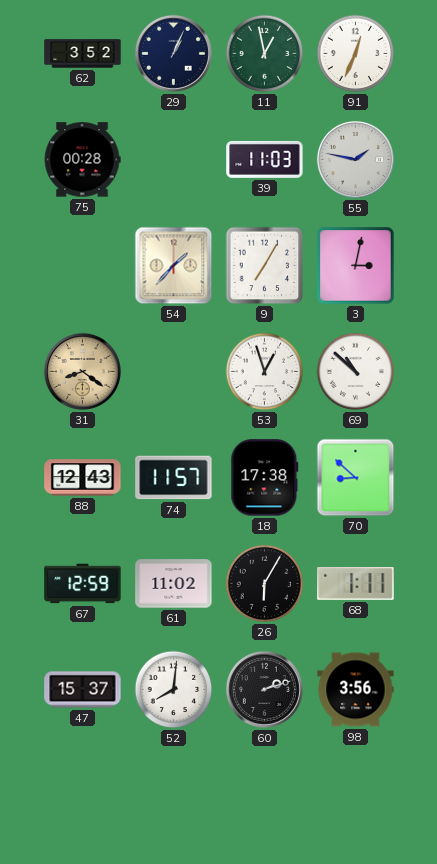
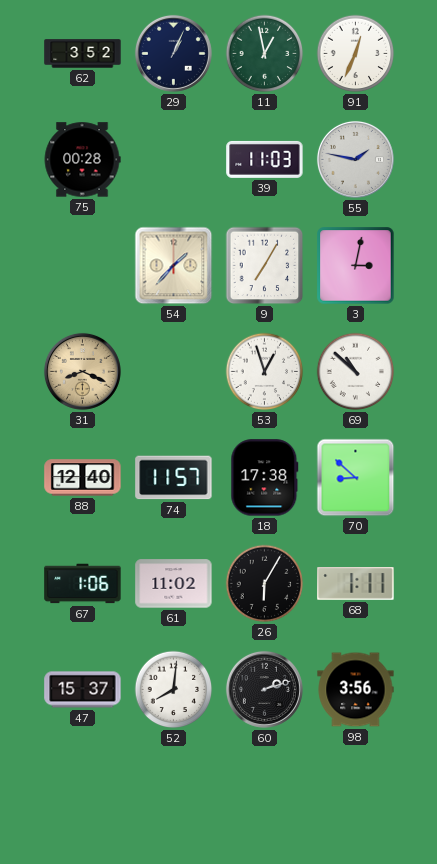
31: 8:21 -> 8:19
88: 12:43 -> 12:40
67: 12:59 -> 1:06
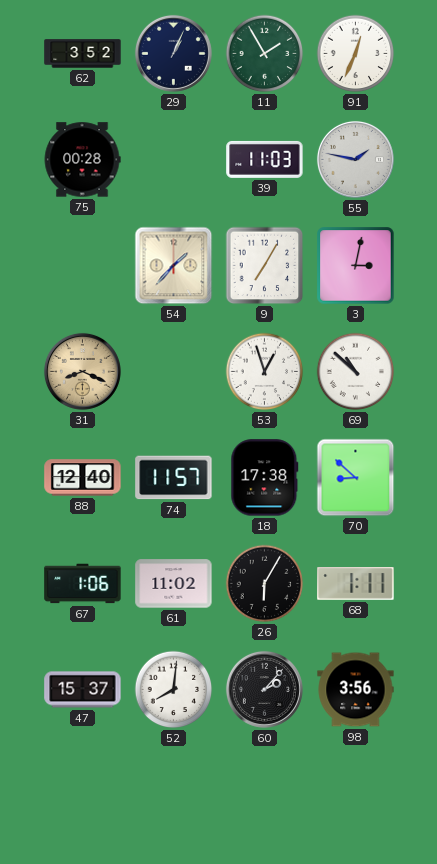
11: 12:58 -> 1:55
60: 2:12 -> 2:07
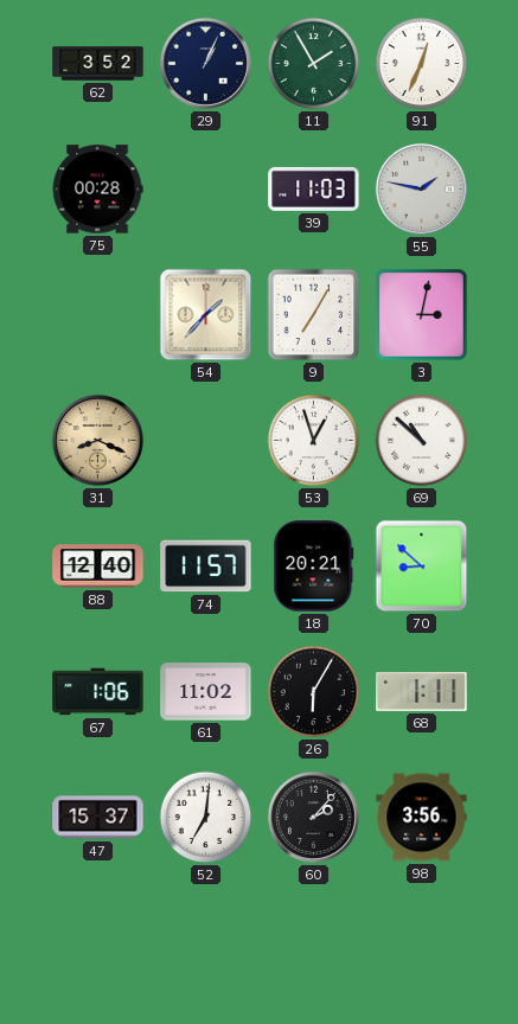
18: 17:38 -> 20:21
52: 8:01 -> 7:01
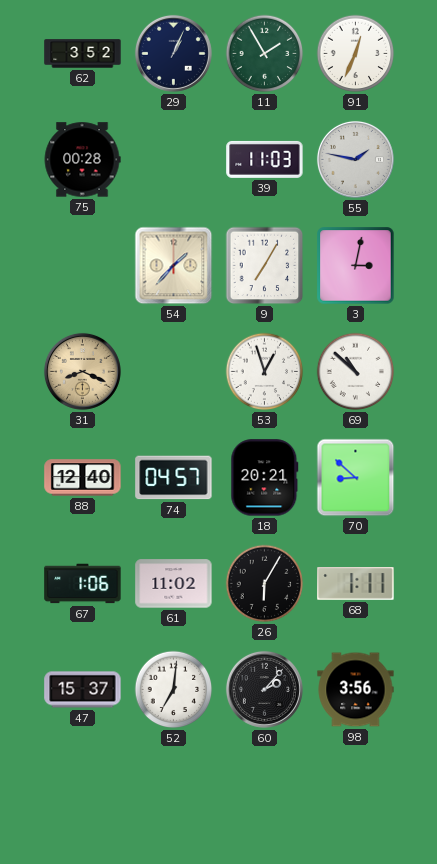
74: 11:57 -> 04:57
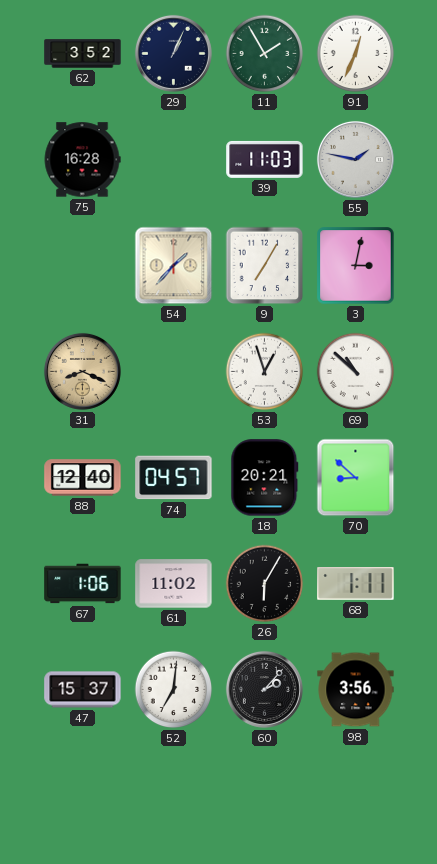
75: 00:28 -> 16:28
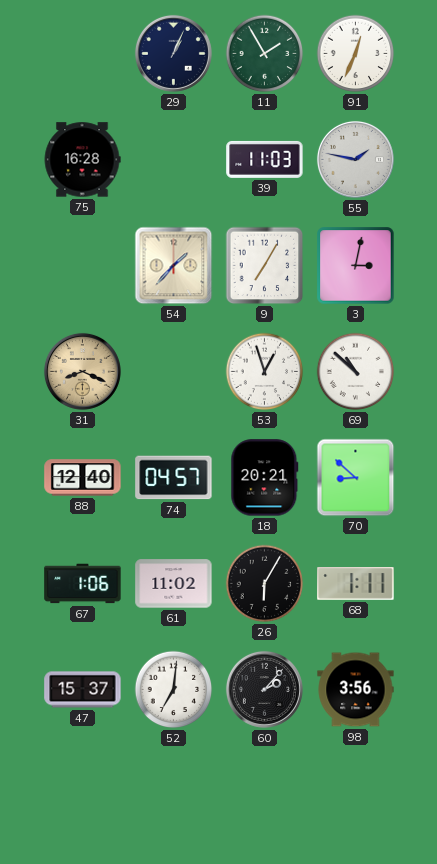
62: 3:52 -> none
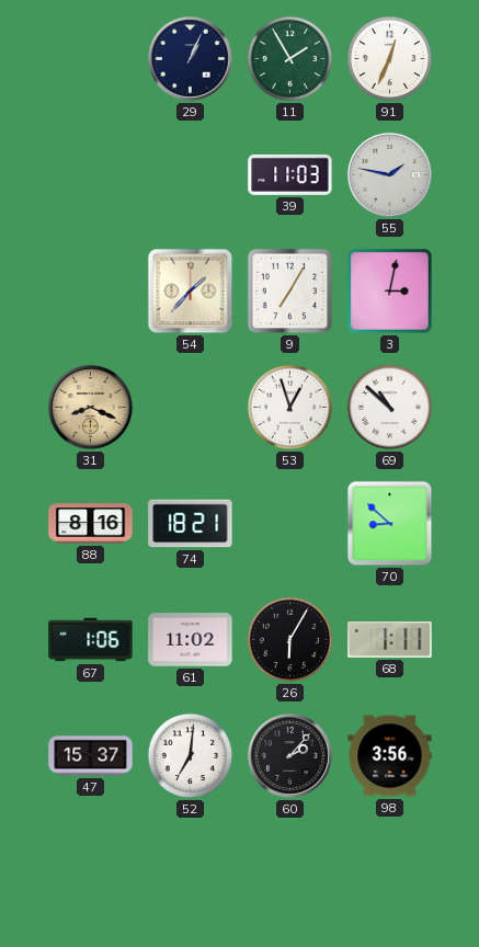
75: 16:28 -> none
88: 12:40 -> 8:16
74: 04:57 -> 18:21
18: 20:21 -> none
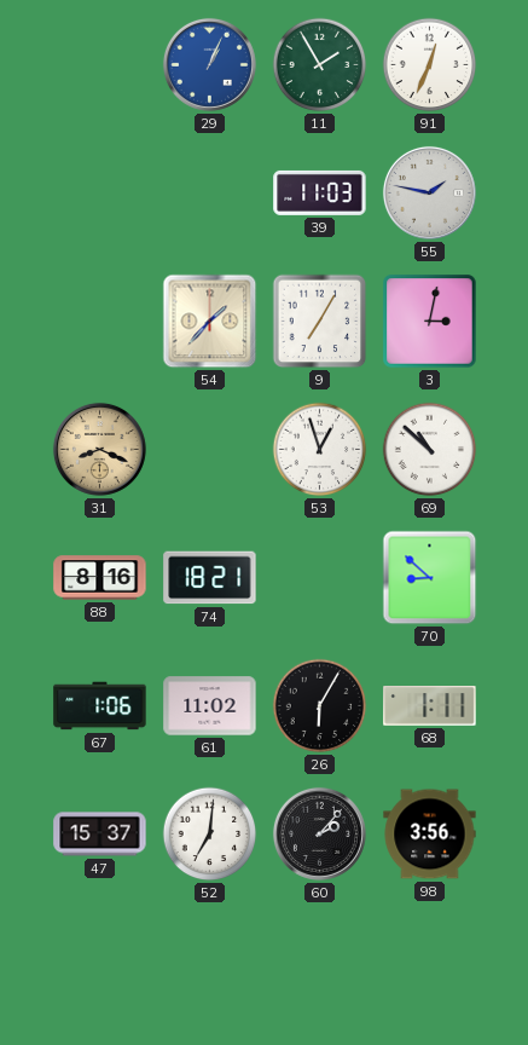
29 dial: navy -> blue
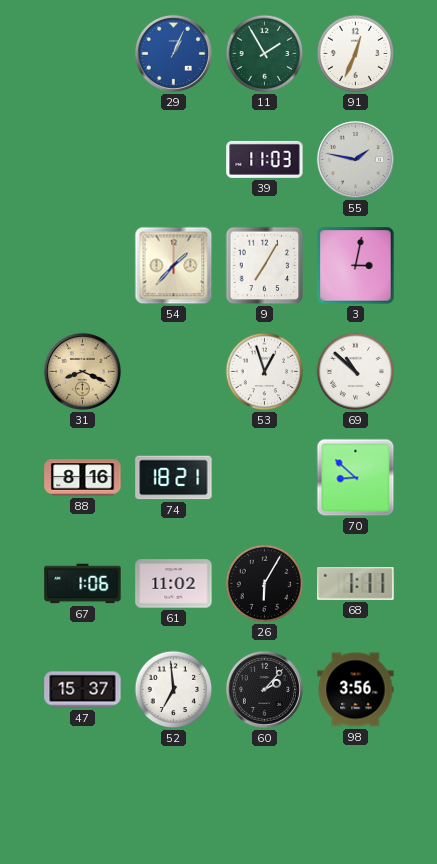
52: 7:01 -> 6:59
